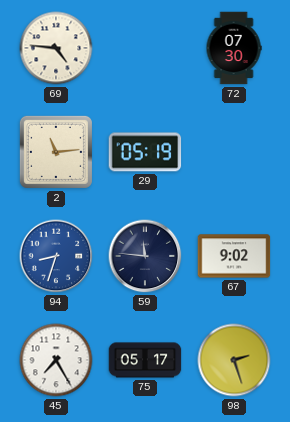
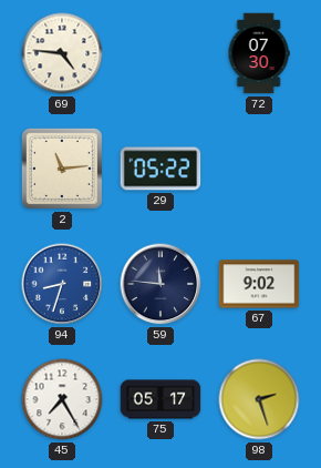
29: 05:19 -> 05:22
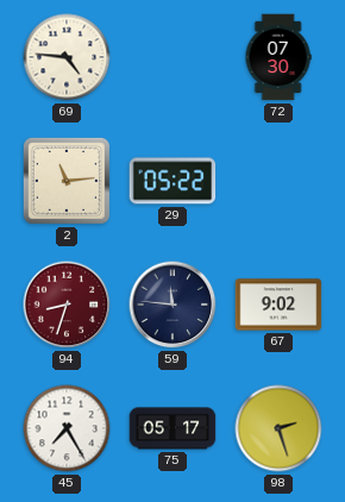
94 dial: blue -> burgundy
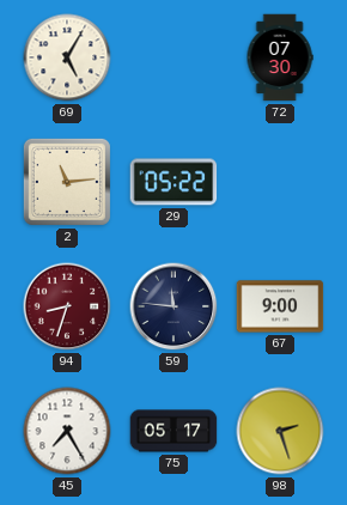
69: 4:46 -> 5:05
67: 9:02 -> 9:00
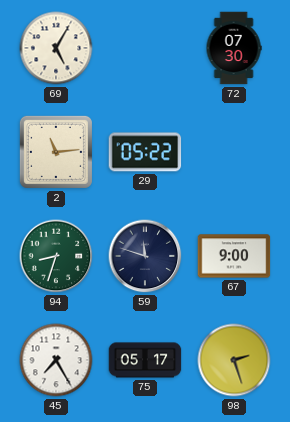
94 dial: burgundy -> green
59: 11:46 -> 11:48
